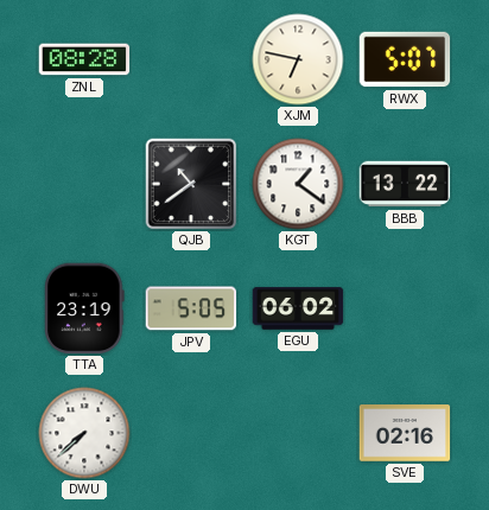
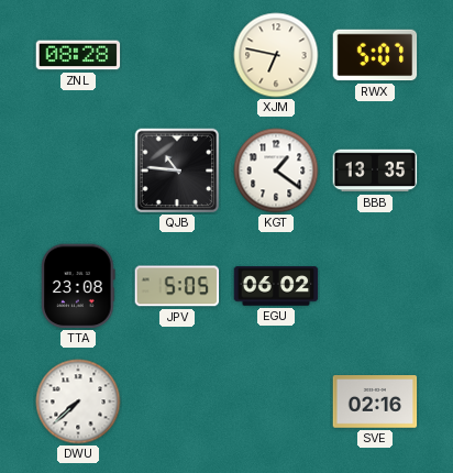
QJB: 10:39 -> 10:46
BBB: 13:22 -> 13:35
TTA: 23:19 -> 23:08
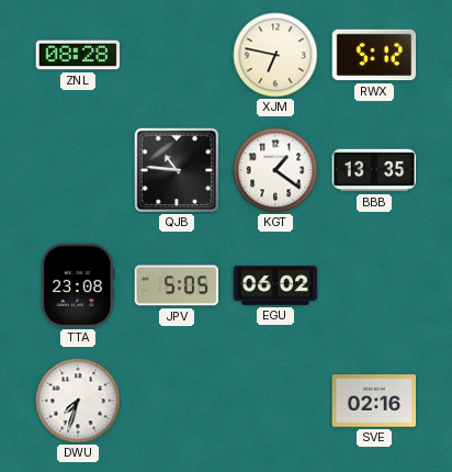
RWX: 5:07 -> 5:12
DWU: 7:38 -> 7:33
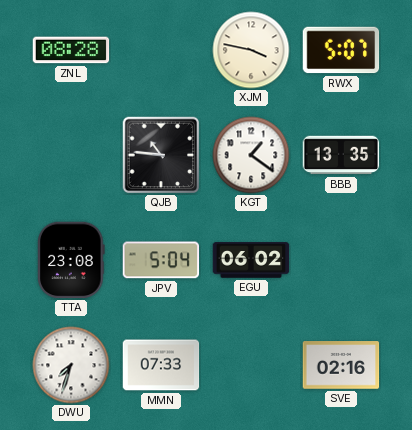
XJM: 6:47 -> 3:47
RWX: 5:12 -> 5:07
JPV: 5:05 -> 5:04
MMN: none -> 07:33
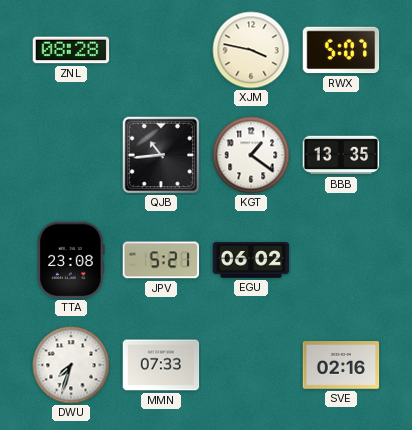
QJB: 10:46 -> 10:44
JPV: 5:04 -> 5:21
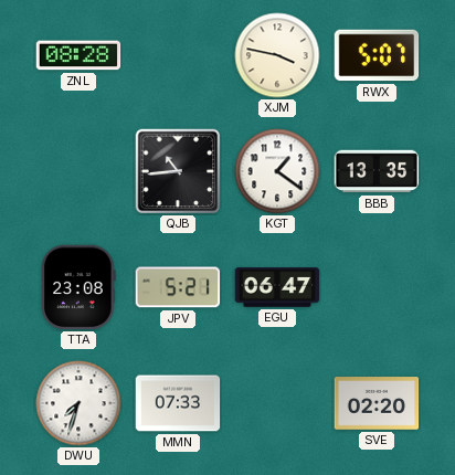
EGU: 06:02 -> 06:47
SVE: 02:16 -> 02:20
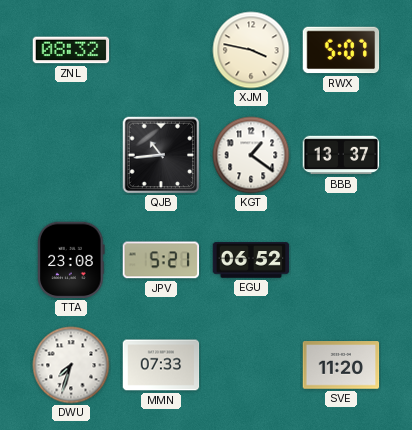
ZNL: 08:28 -> 08:32
BBB: 13:35 -> 13:37
EGU: 06:47 -> 06:52
SVE: 02:20 -> 11:20
